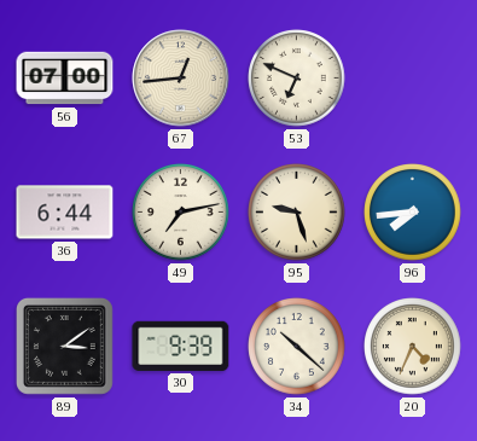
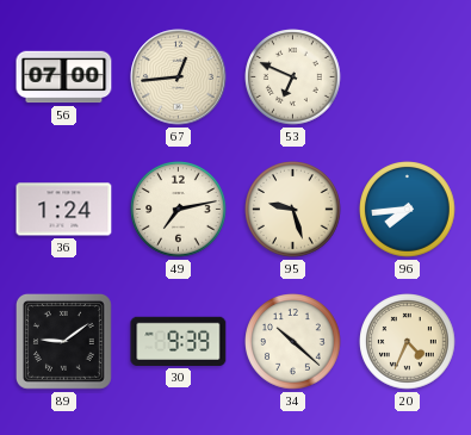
36: 6:44 -> 1:24
89: 3:09 -> 9:09
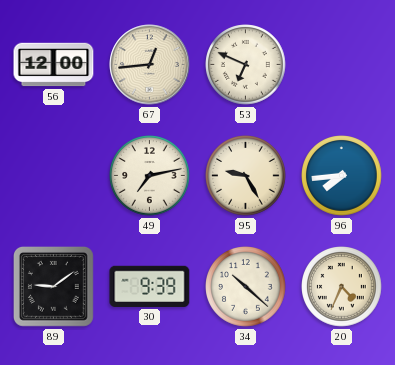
56: 07:00 -> 12:00
36: 1:24 -> none
95: 9:27 -> 9:25
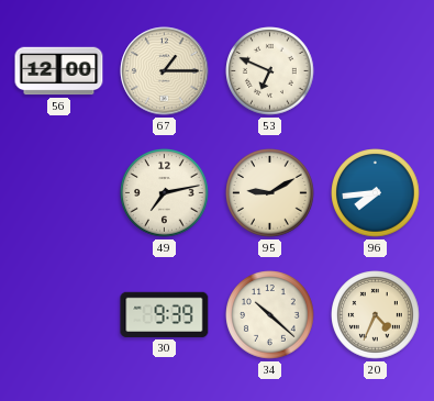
67: 12:44 -> 1:15
95: 9:25 -> 9:10
89: 9:09 -> none
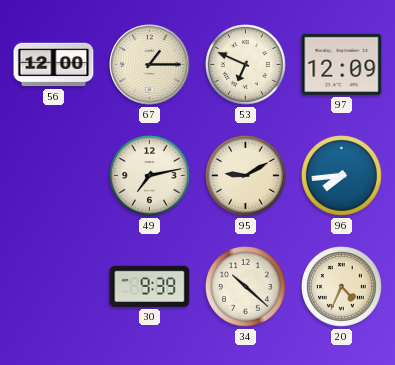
97: none -> 12:09
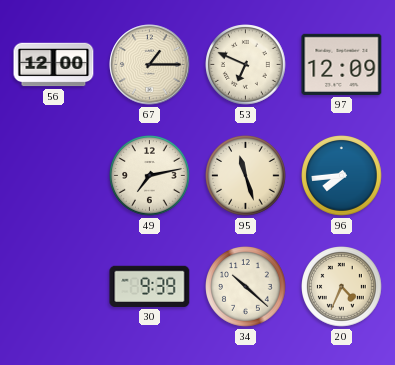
95: 9:10 -> 11:27
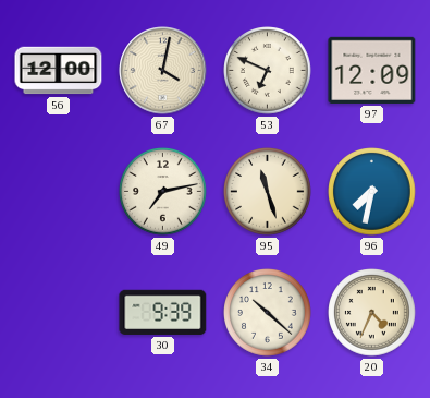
67: 1:15 -> 4:02
96: 7:44 -> 7:32
